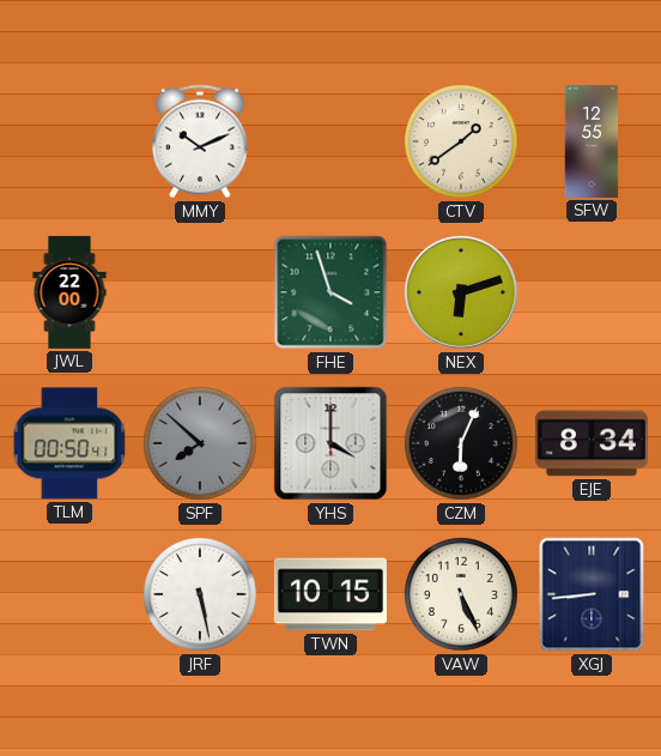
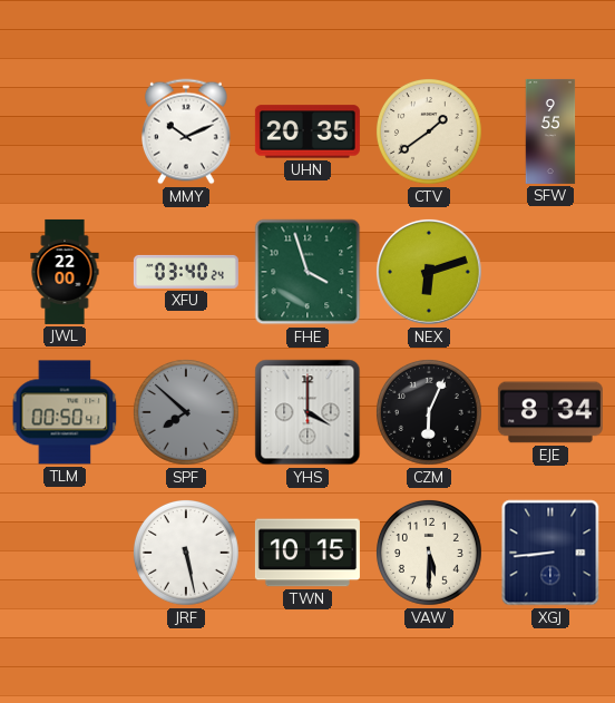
UHN: none -> 20:35
SFW: 12:55 -> 9:55
XFU: none -> 03:40
VAW: 5:26 -> 5:30
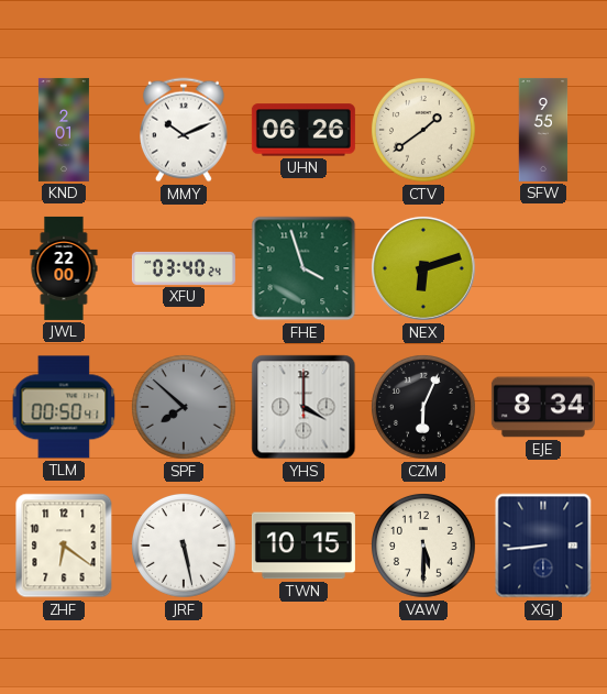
KND: none -> 2:01
UHN: 20:35 -> 06:26
ZHF: none -> 6:21
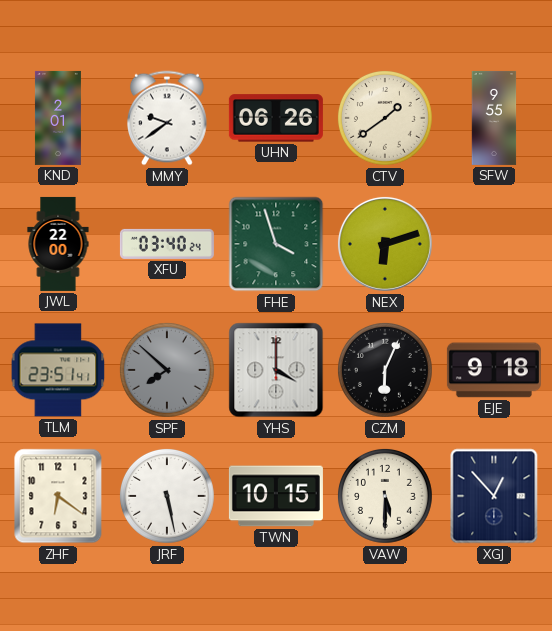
MMY: 10:11 -> 9:39
TLM: 00:50 -> 23:51
EJE: 8:34 -> 9:18
XGJ: 8:44 -> 12:53
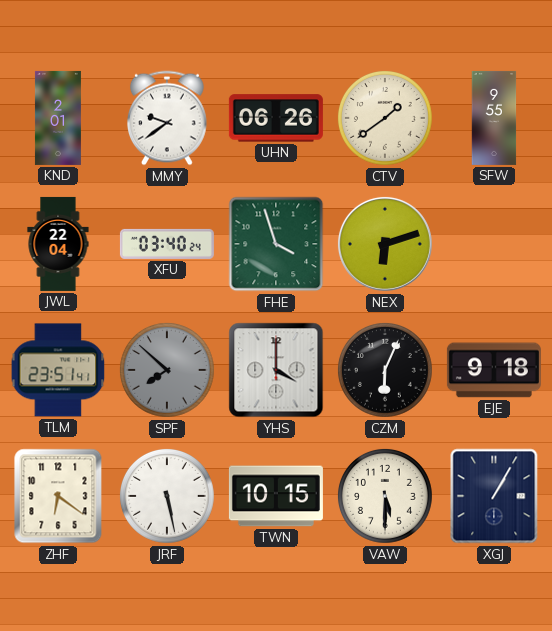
JWL: 22:00 -> 22:04
XGJ: 12:53 -> 1:05
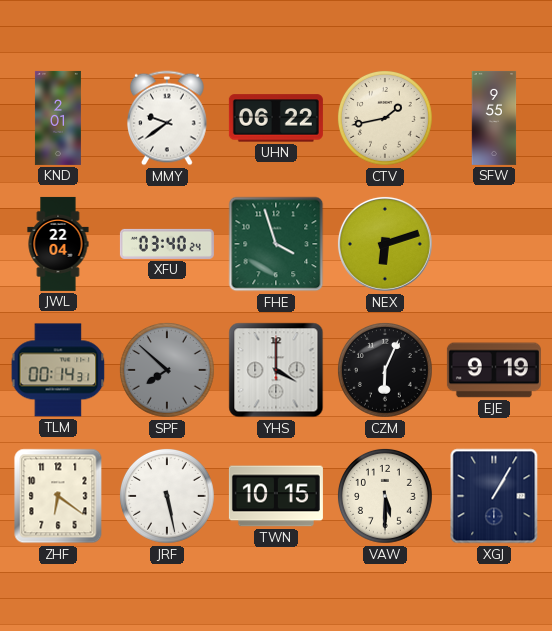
UHN: 06:26 -> 06:22
CTV: 1:39 -> 1:43
TLM: 23:51 -> 00:14
EJE: 9:18 -> 9:19
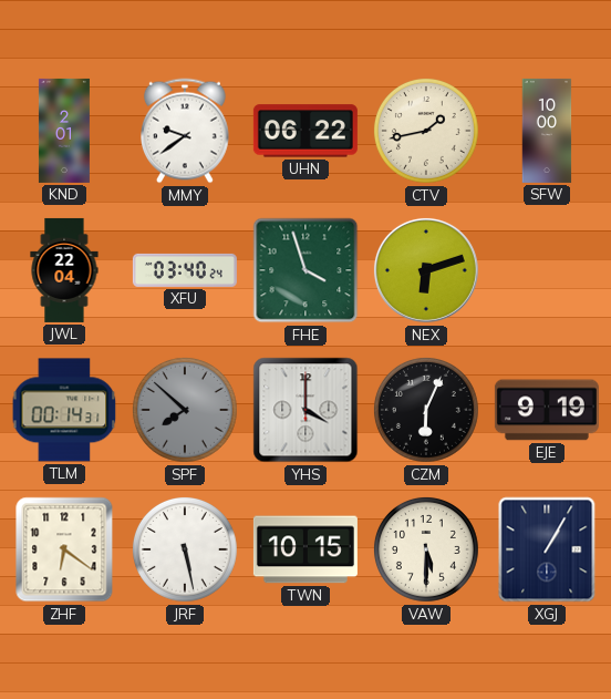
SFW: 9:55 -> 10:00
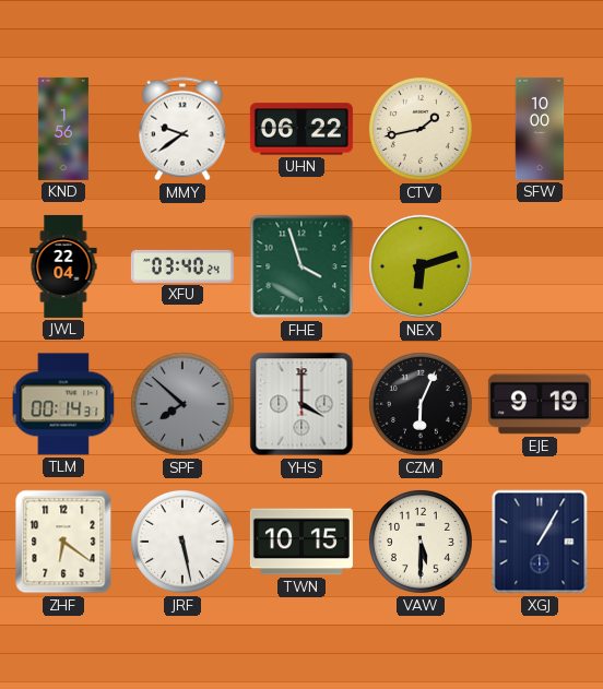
KND: 2:01 -> 1:56
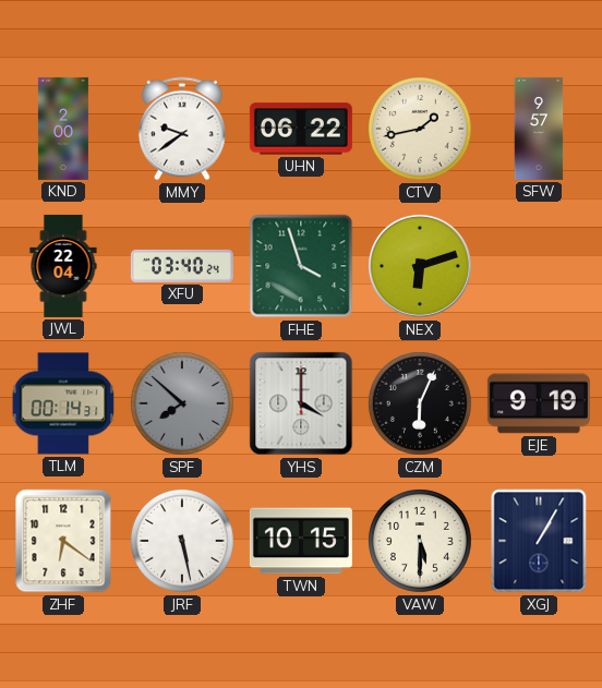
KND: 1:56 -> 2:00
SFW: 10:00 -> 9:57
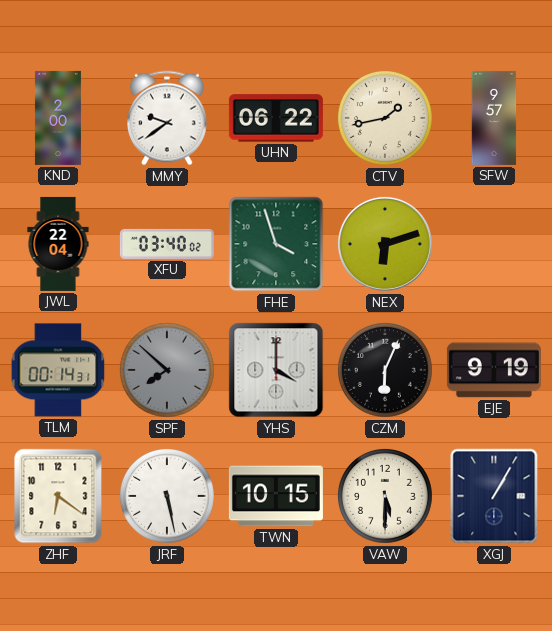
XFU: 03:40:24 -> 03:40:02
